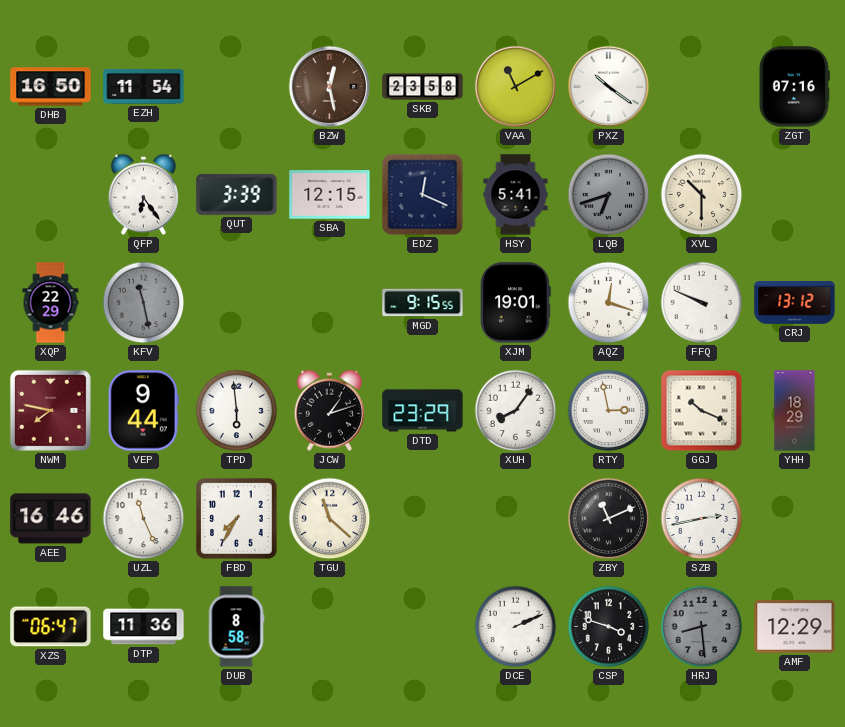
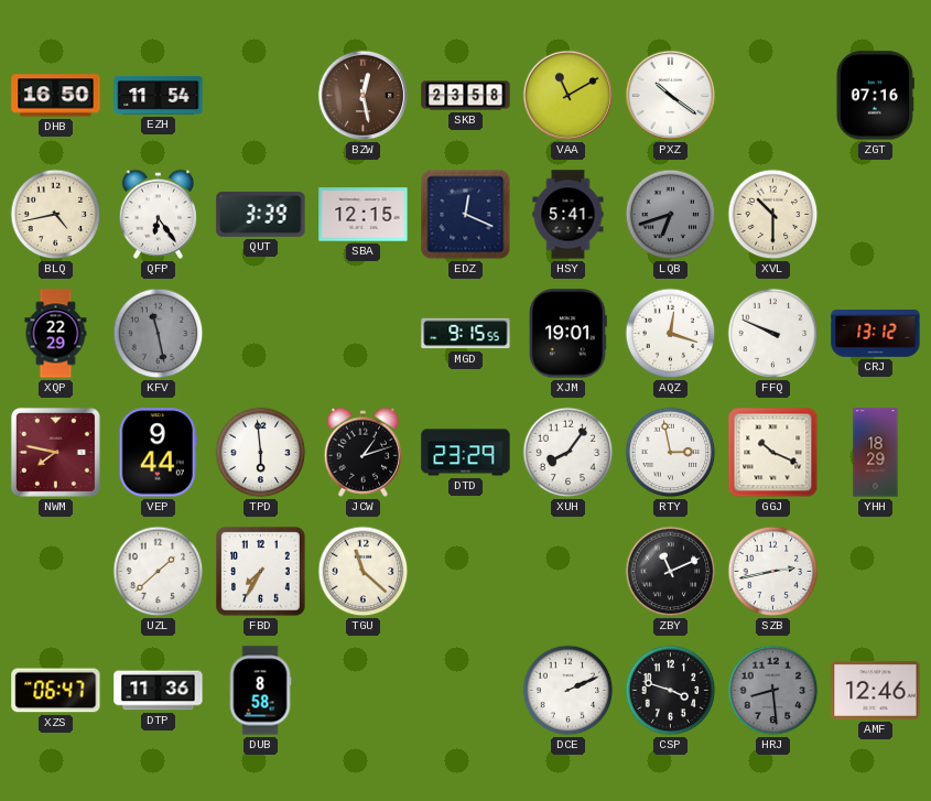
BLQ: none -> 4:43
AEE: 16:46 -> none
UZL: 11:26 -> 1:38
AMF: 12:29 -> 12:46
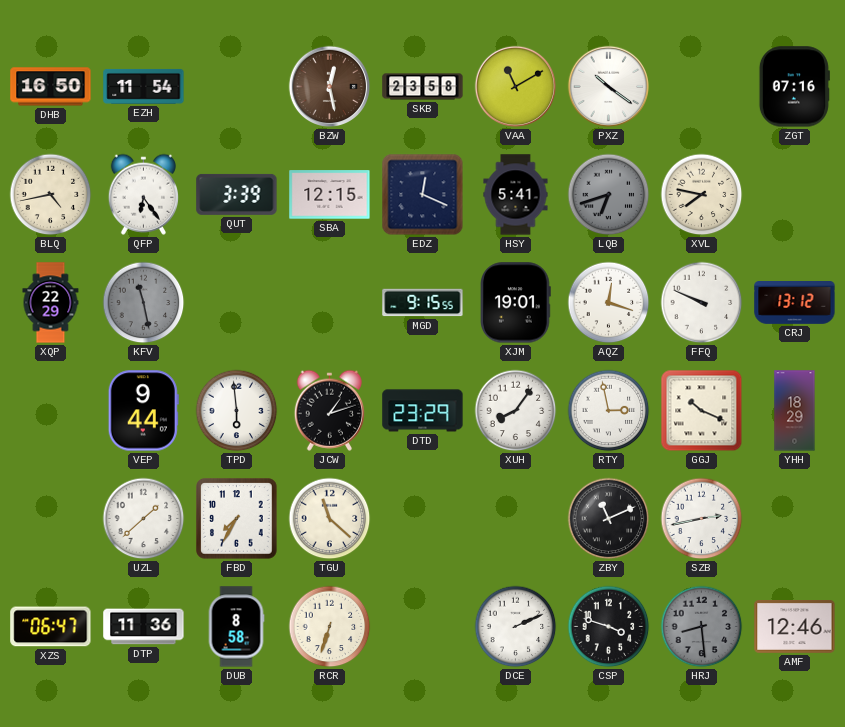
XVL: 10:30 -> 7:47
NWM: 7:47 -> none
RCR: none -> 6:33
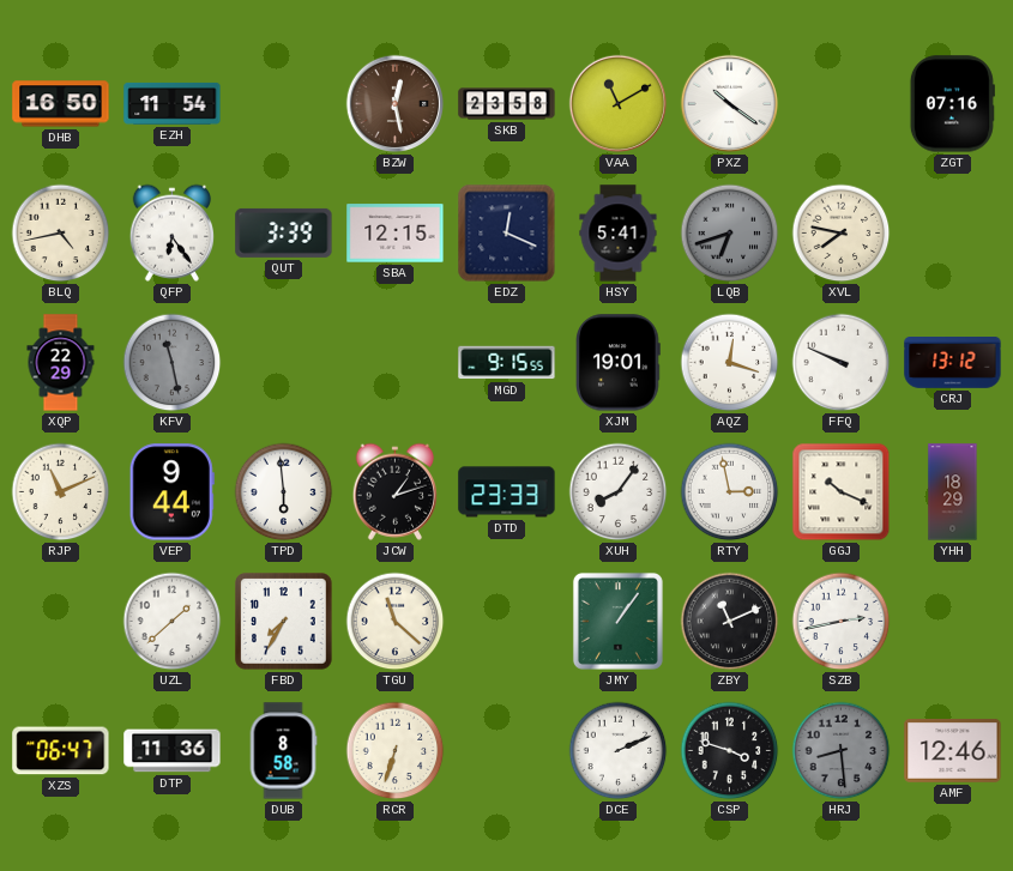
RJP: none -> 11:11
DTD: 23:29 -> 23:33
JMY: none -> 1:06
